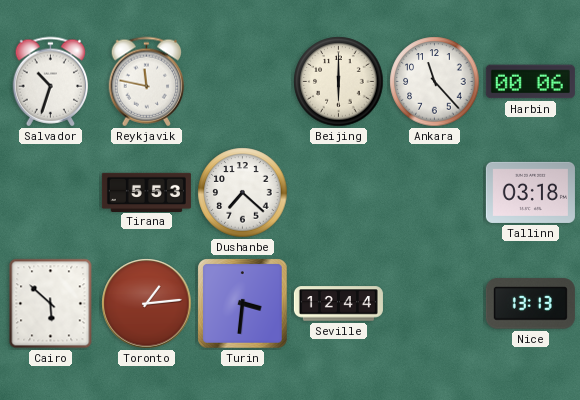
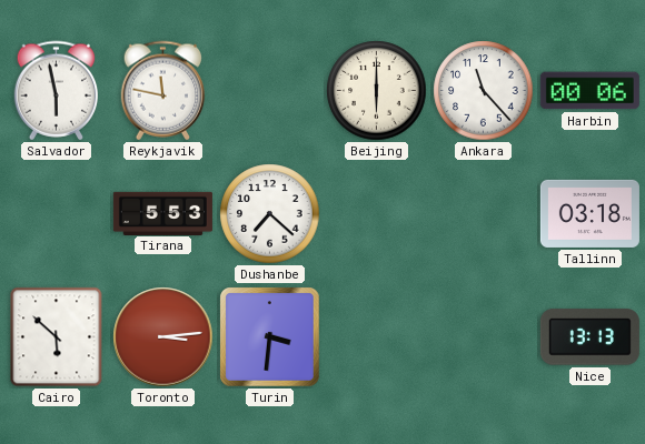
Salvador: 10:33 -> 5:58
Toronto: 1:14 -> 3:14
Seville: 12:44 -> none
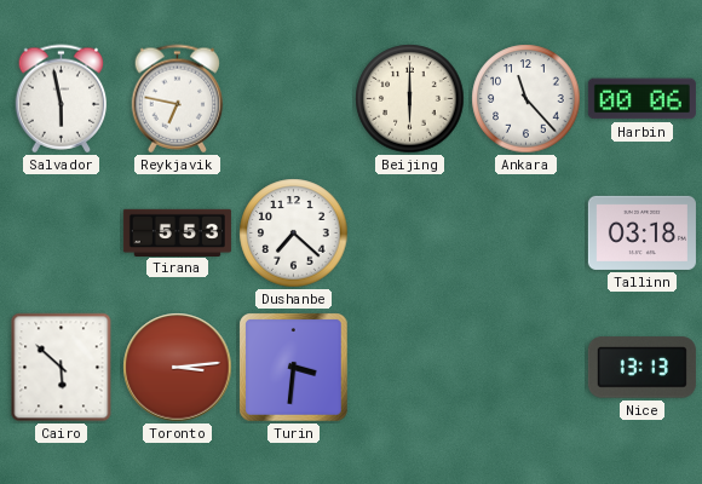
Reykjavik: 11:47 -> 6:47
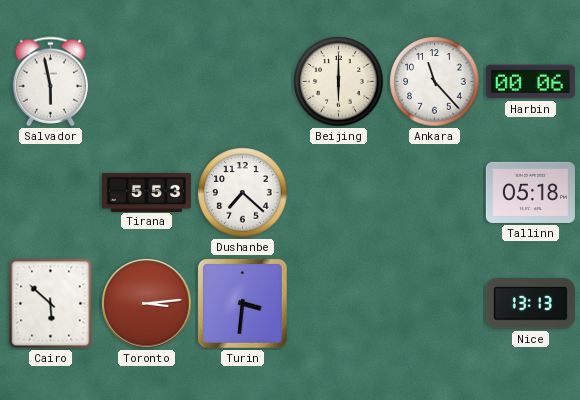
Reykjavik: 6:47 -> none
Tallinn: 03:18 -> 05:18
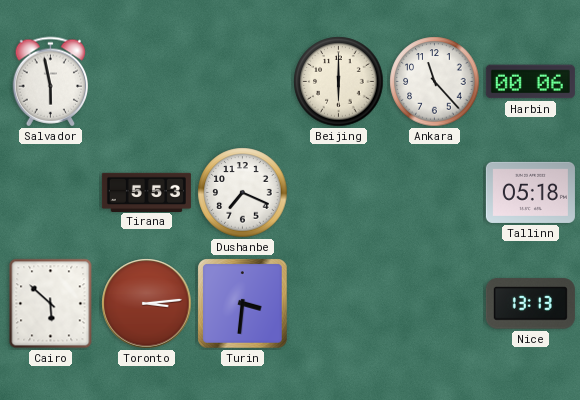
Dushanbe: 7:22 -> 7:19
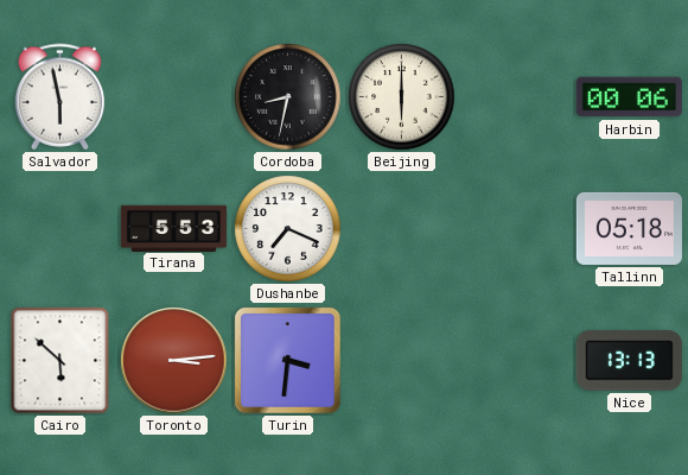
Cordoba: none -> 8:32
Ankara: 11:23 -> none
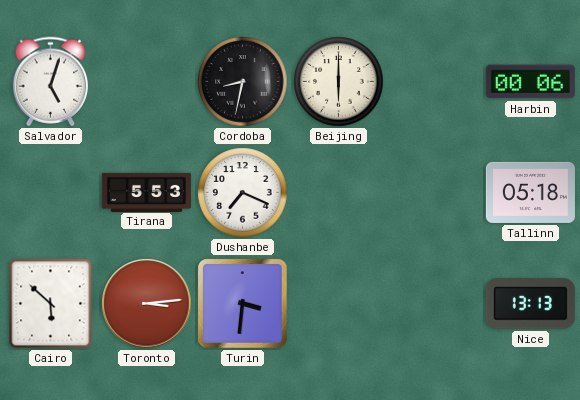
Salvador: 5:58 -> 5:03
